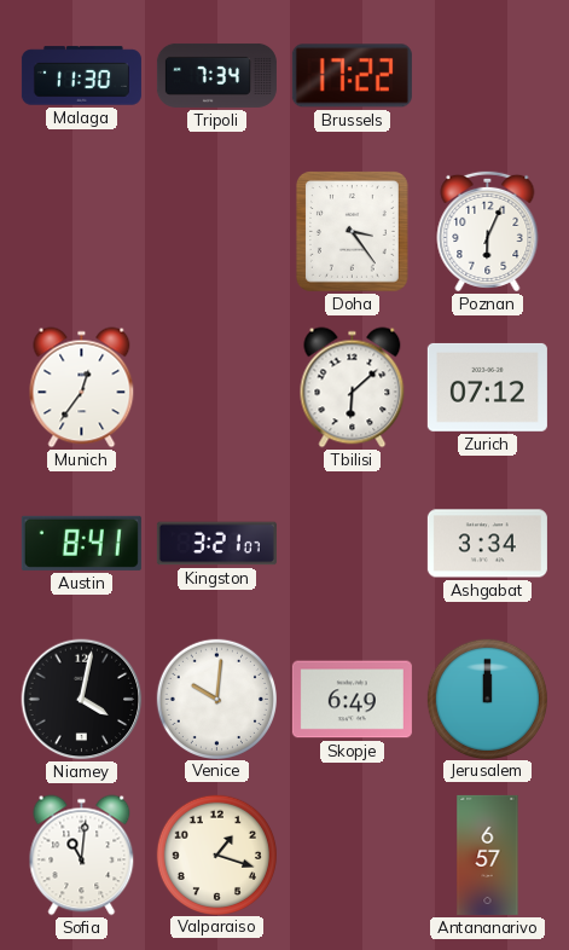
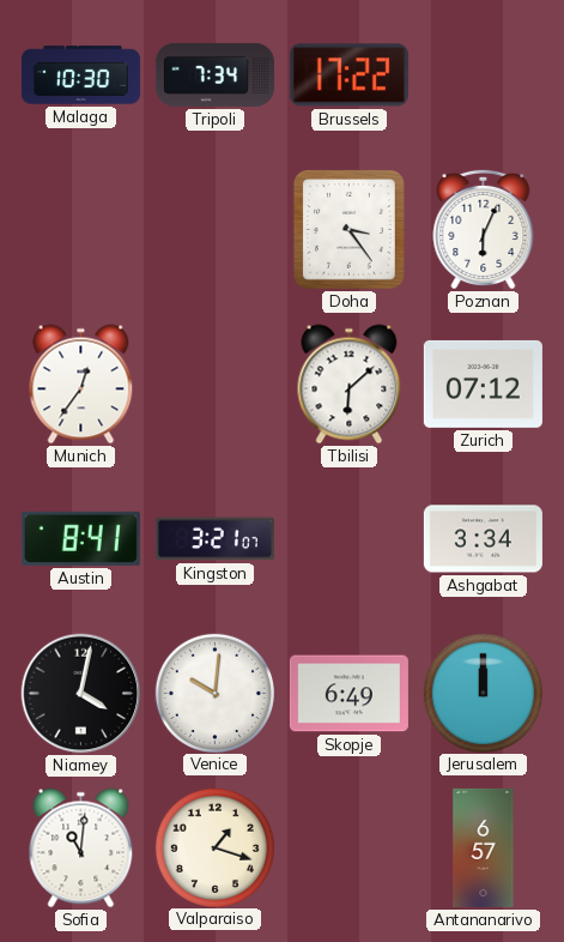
Malaga: 11:30 -> 10:30
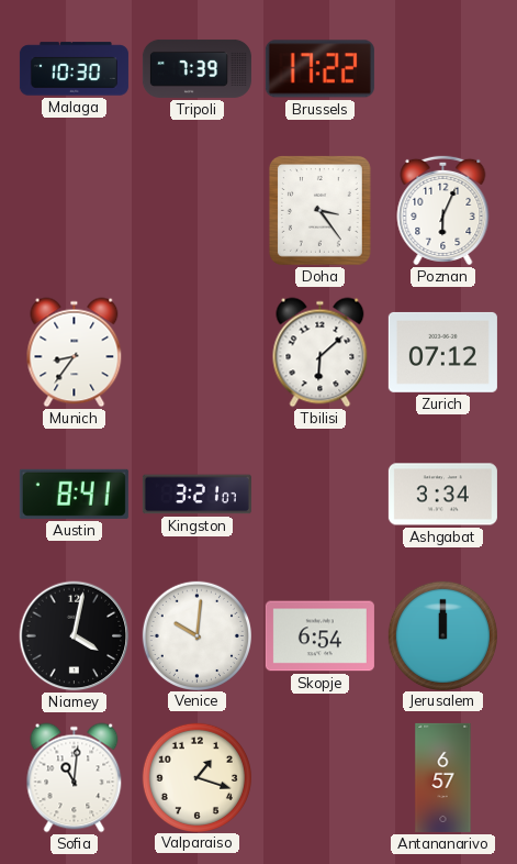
Tripoli: 7:34 -> 7:39
Munich: 12:36 -> 8:36
Skopje: 6:49 -> 6:54
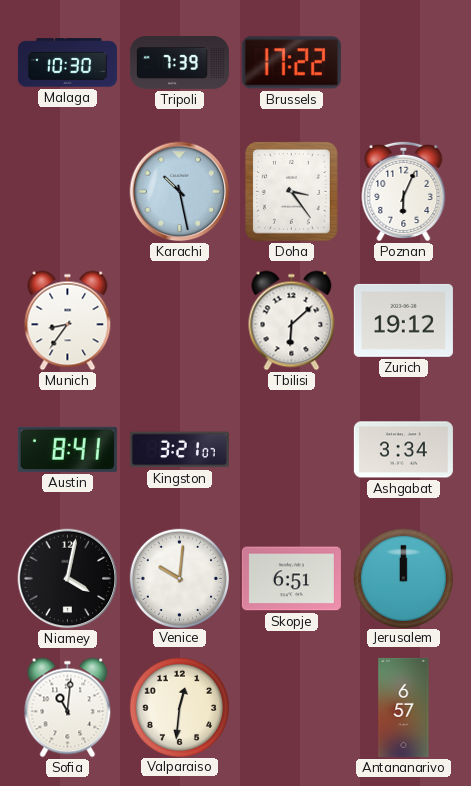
Karachi: none -> 10:28
Zurich: 07:12 -> 19:12
Skopje: 6:54 -> 6:51
Valparaiso: 1:18 -> 12:31
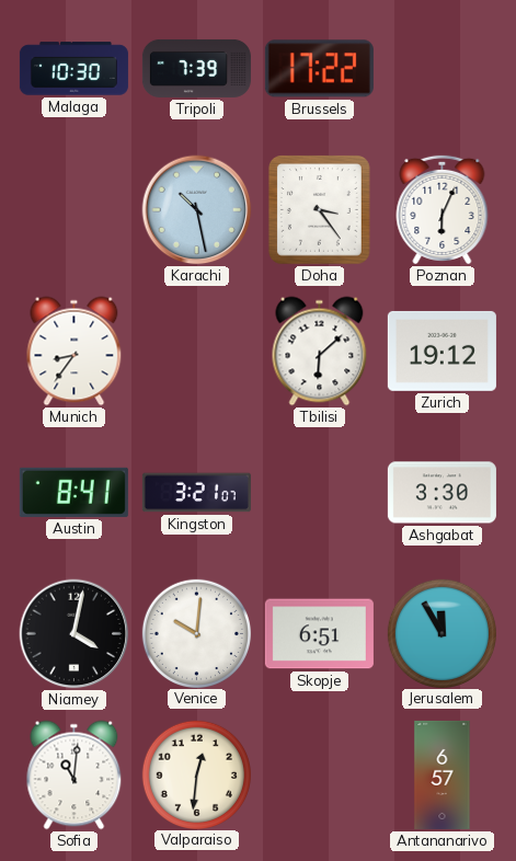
Ashgabat: 3:34 -> 3:30
Jerusalem: 12:00 -> 11:55
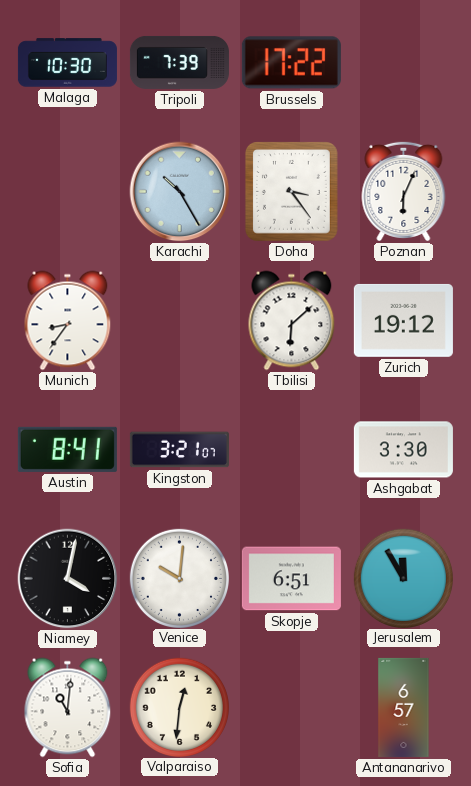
Karachi: 10:28 -> 10:25
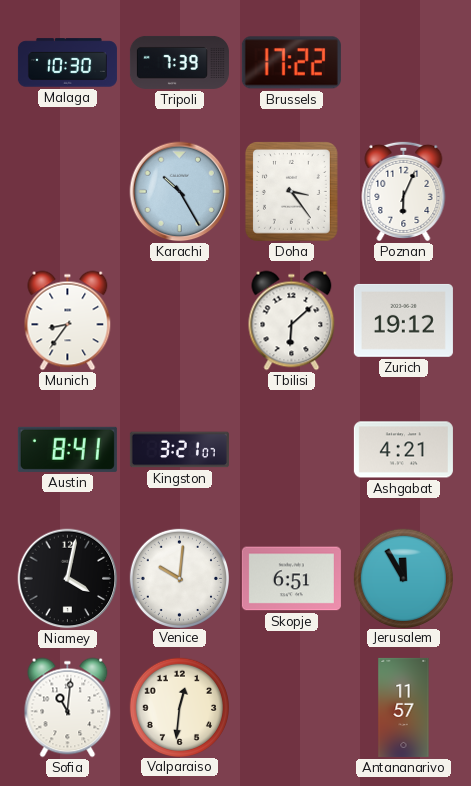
Ashgabat: 3:30 -> 4:21
Antananarivo: 6:57 -> 11:57
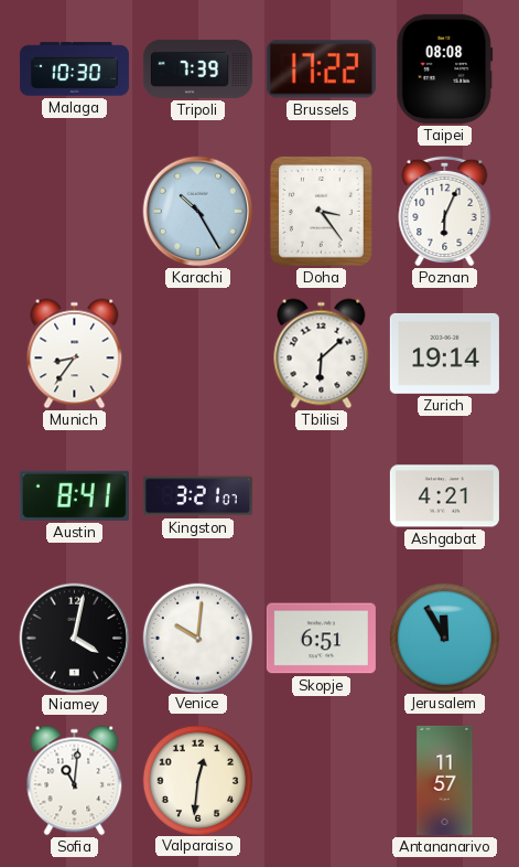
Taipei: none -> 08:08
Zurich: 19:12 -> 19:14
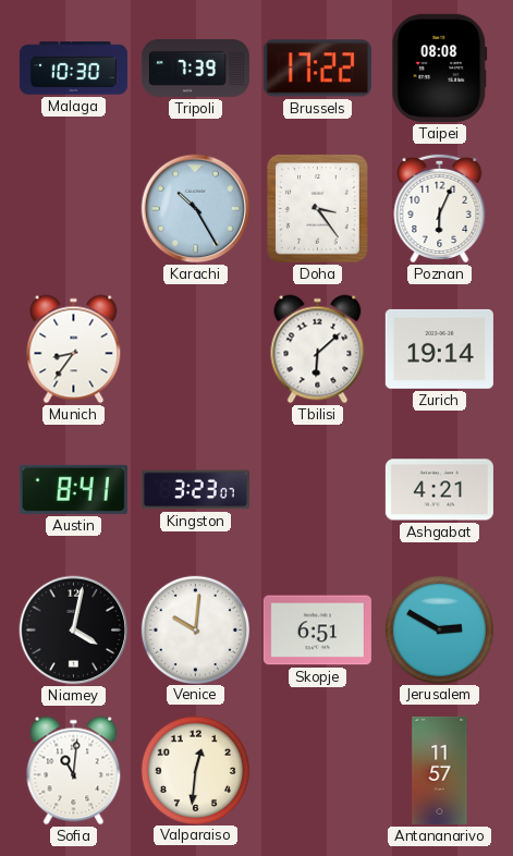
Kingston: 3:21 -> 3:23
Jerusalem: 11:55 -> 2:50
